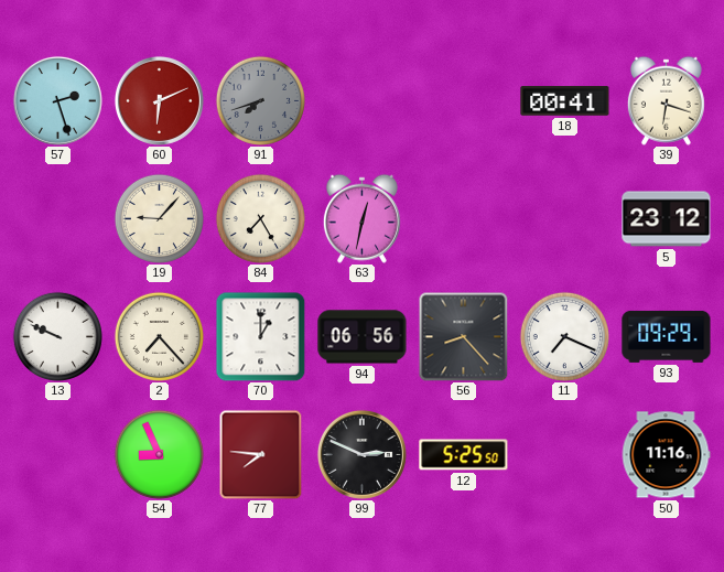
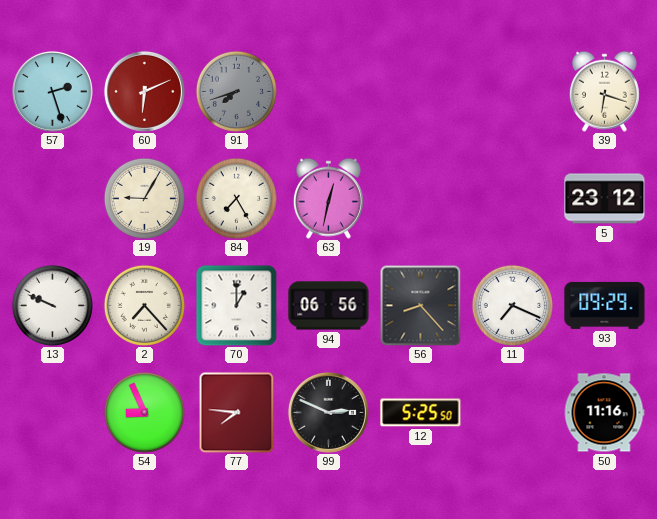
18: 00:41 -> none
19: 9:07 -> 9:05
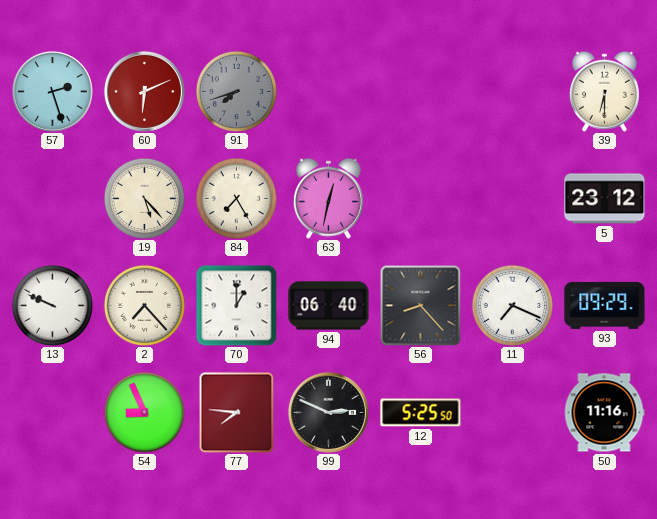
39: 6:18 -> 6:30
19: 9:05 -> 5:23
94: 06:56 -> 06:40
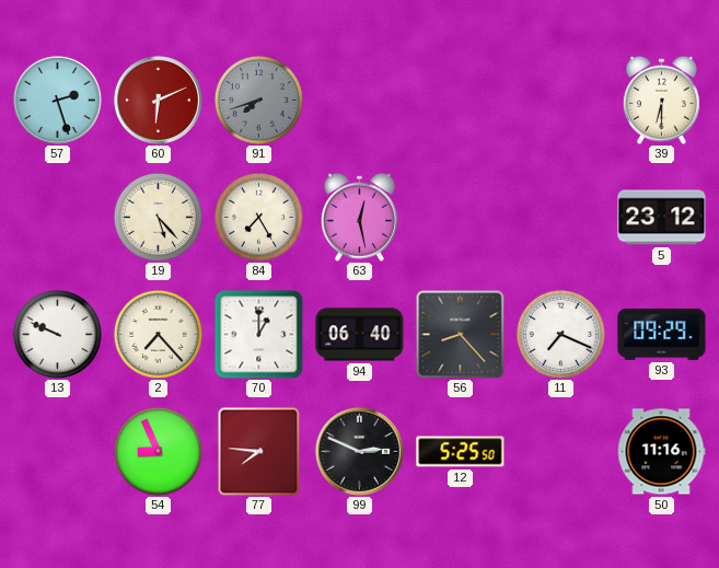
63: 12:32 -> 12:28
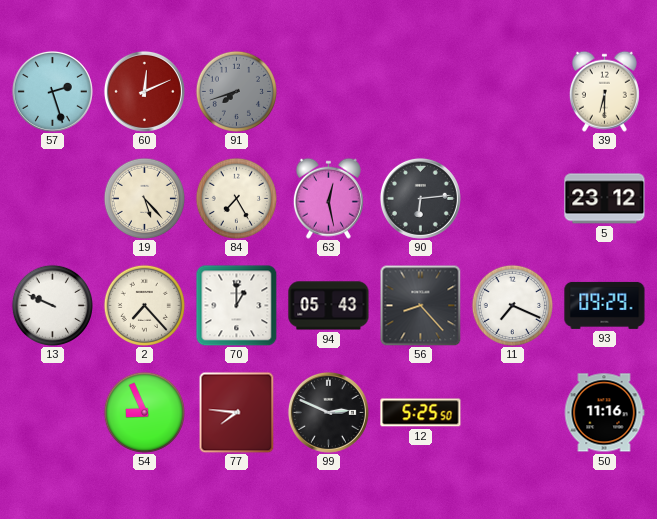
60: 6:11 -> 12:11
90: none -> 6:14
94: 06:40 -> 05:43
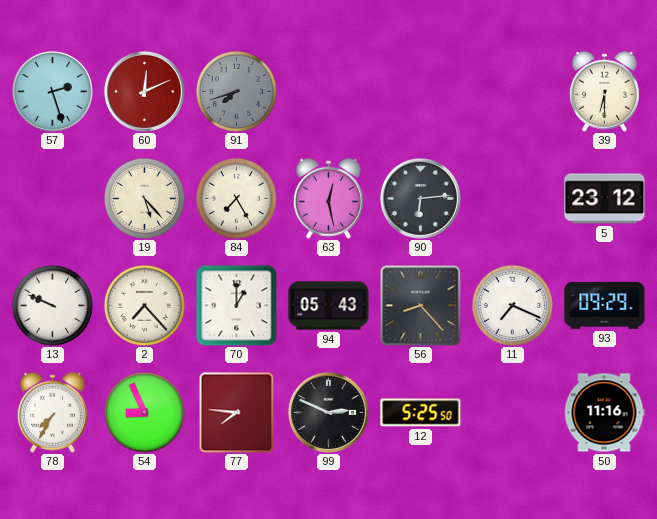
78: none -> 7:35
